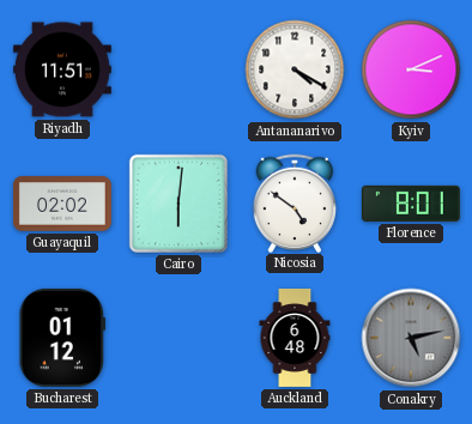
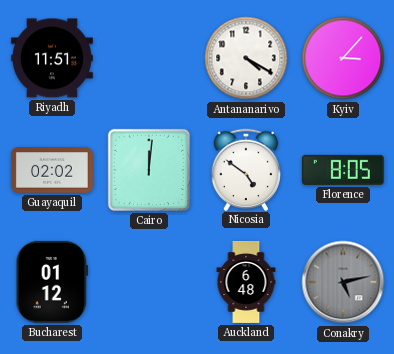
Kyiv: 3:11 -> 3:07
Cairo: 6:01 -> 12:01
Florence: 8:01 -> 8:05
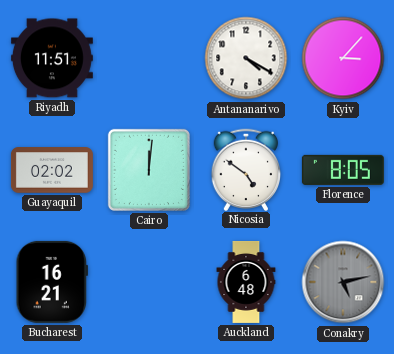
Bucharest: 01:12 -> 16:21
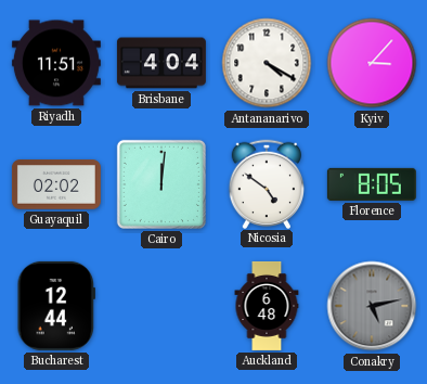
Brisbane: none -> 4:04
Bucharest: 16:21 -> 12:44
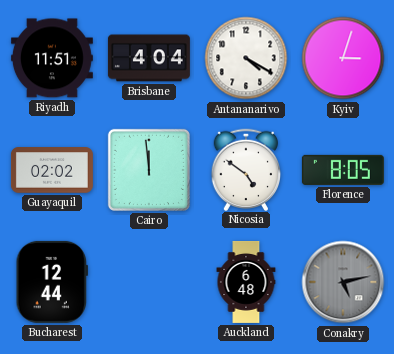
Kyiv: 3:07 -> 3:03
Cairo: 12:01 -> 11:59
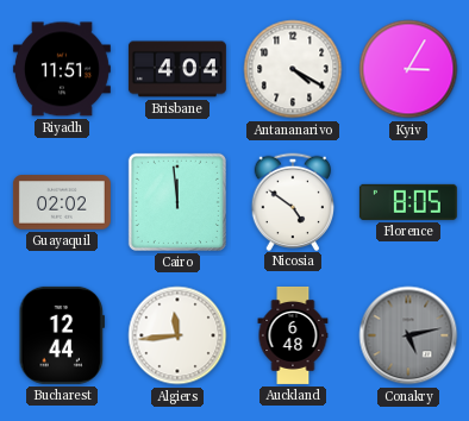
Kyiv: 3:03 -> 3:05
Algiers: none -> 11:44
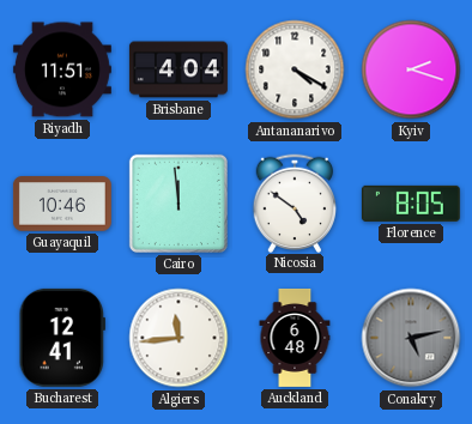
Kyiv: 3:05 -> 2:18
Guayaquil: 02:02 -> 10:46
Bucharest: 12:44 -> 12:41
